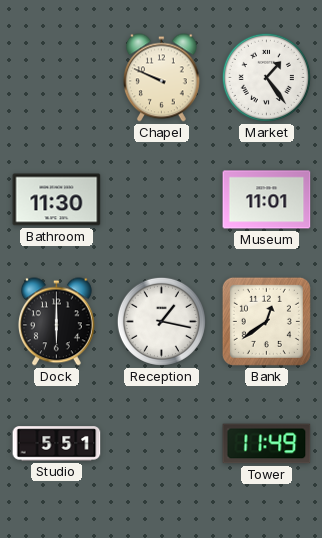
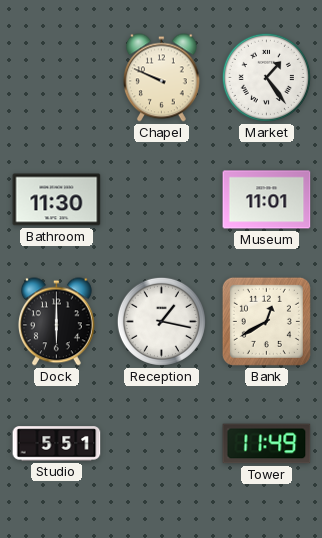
Bank: 12:39 -> 12:40
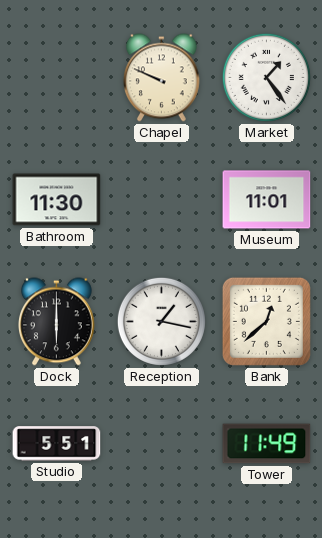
Bank: 12:40 -> 12:38
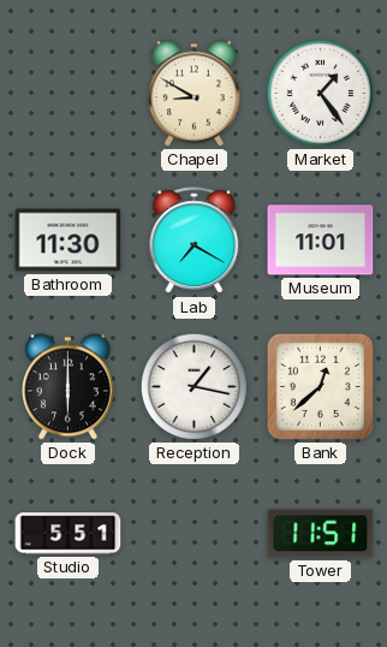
Chapel: 9:49 -> 8:50
Lab: none -> 7:20
Tower: 11:49 -> 11:51
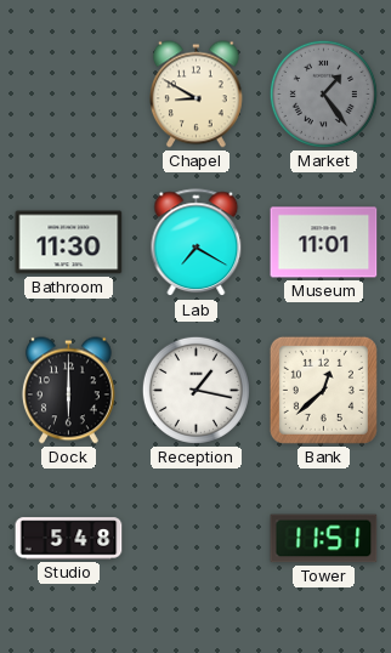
Market dial: white -> grey
Studio: 5:51 -> 5:48
